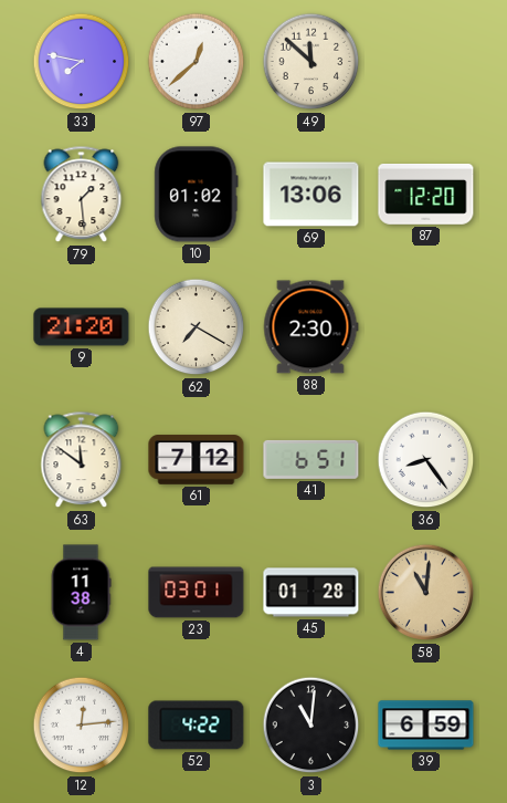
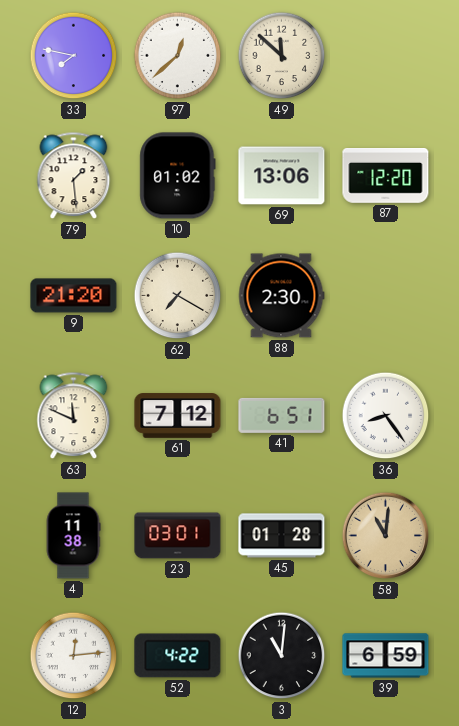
63: 11:51 -> 11:49
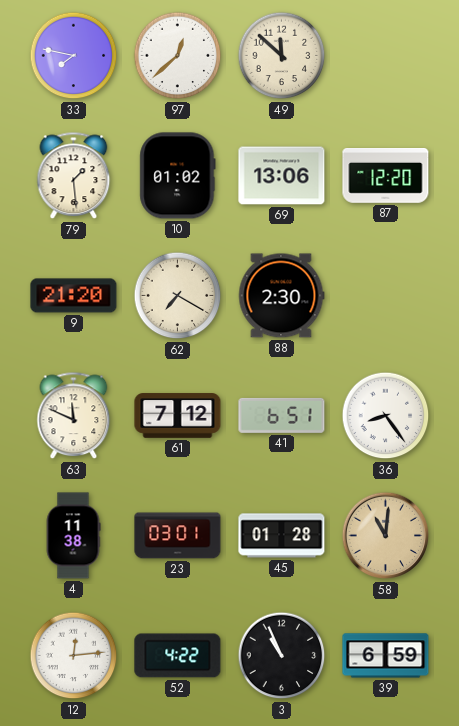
3: 11:01 -> 10:56
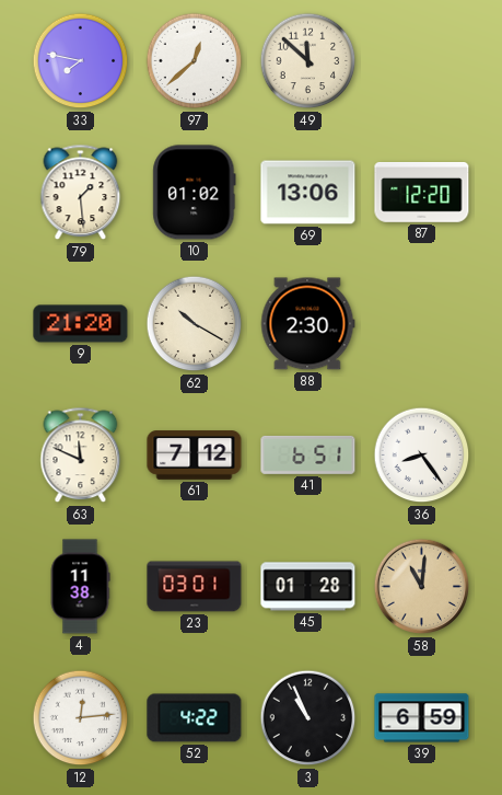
62: 7:20 -> 10:20
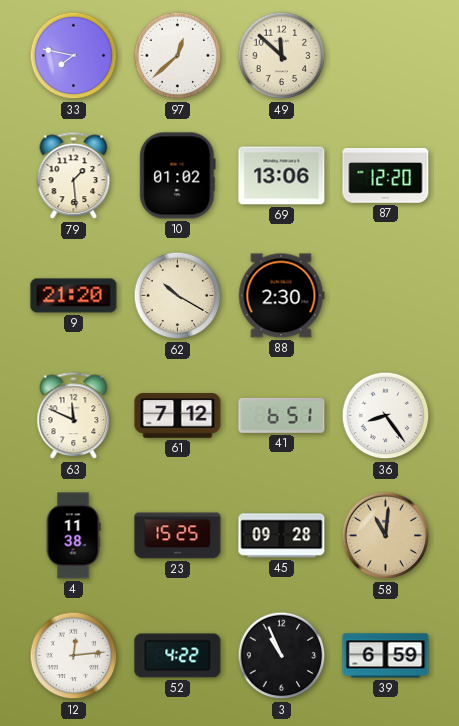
23: 03:01 -> 15:25
45: 01:28 -> 09:28
